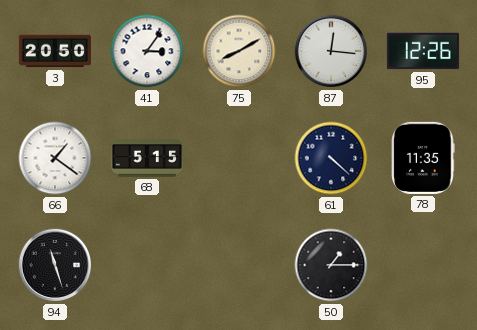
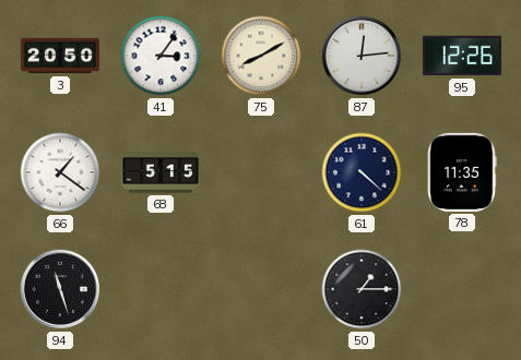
87: 12:16 -> 12:14
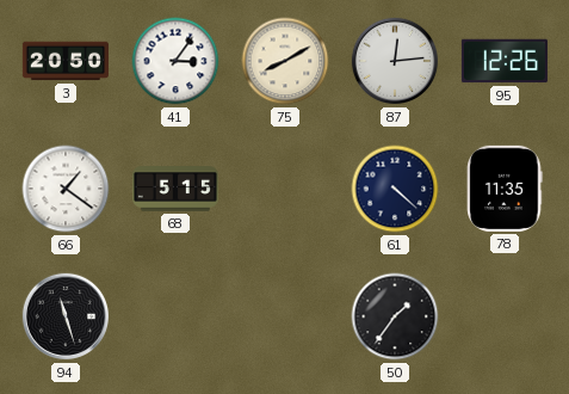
50: 1:15 -> 1:36
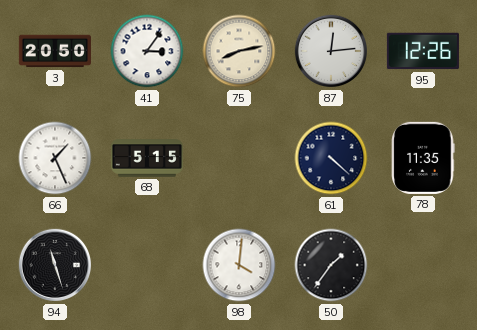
75: 8:10 -> 8:13
66: 1:21 -> 1:26
98: none -> 4:01
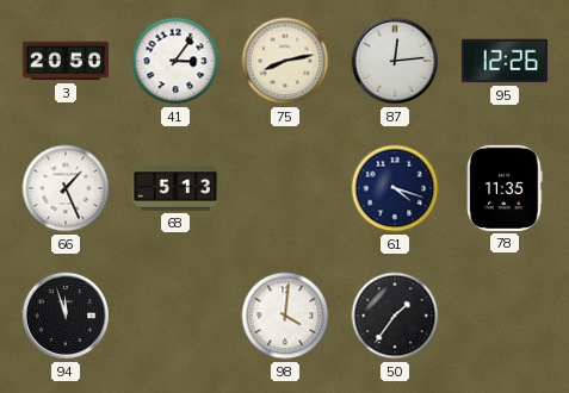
68: 5:15 -> 5:13
61: 4:22 -> 4:18
94: 11:27 -> 11:57
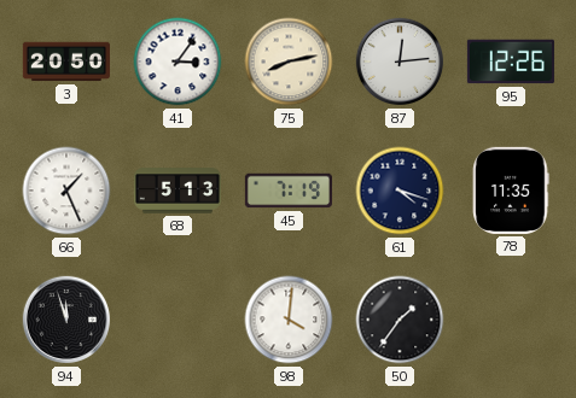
45: none -> 7:19
